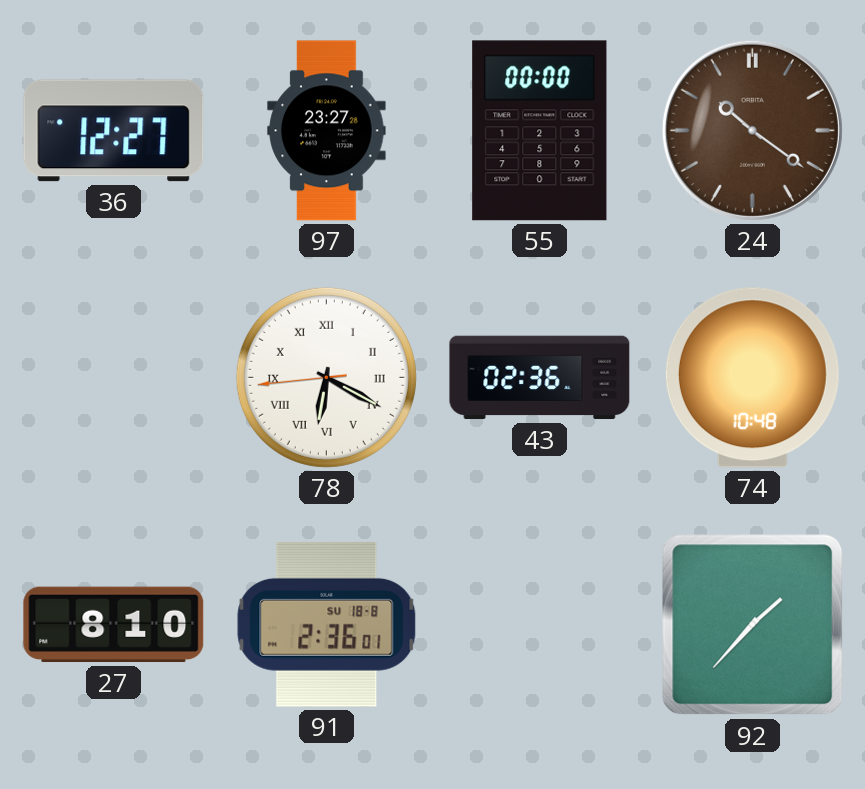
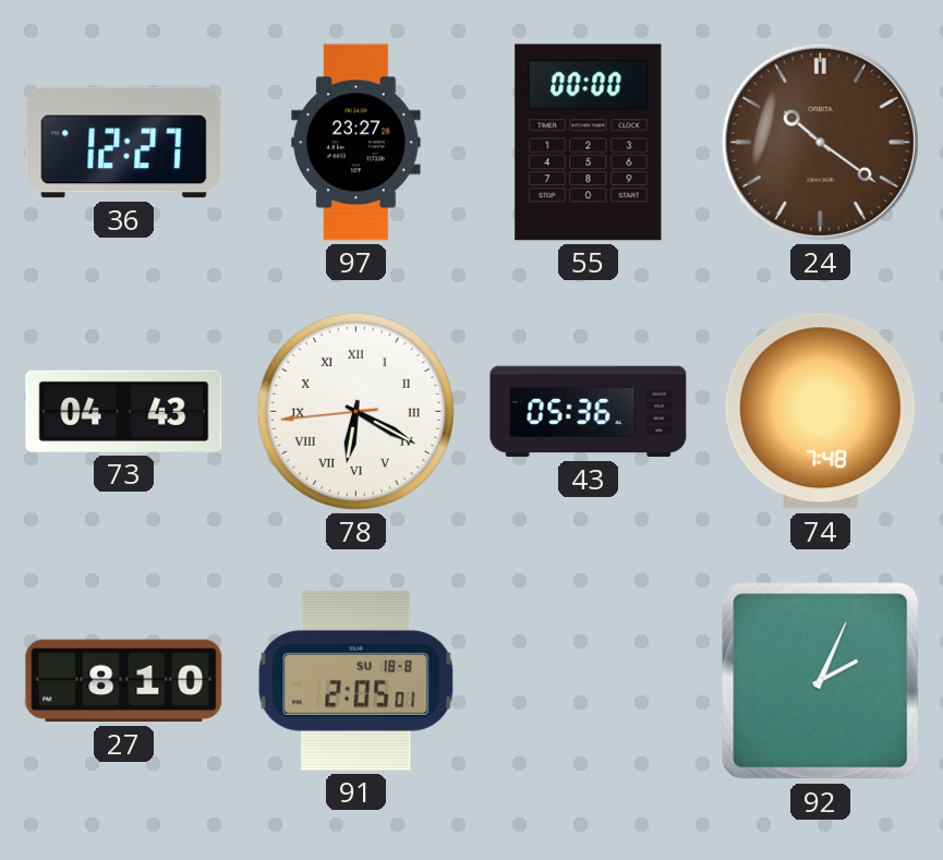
73: none -> 04:43
43: 02:36 -> 05:36
74: 10:48 -> 7:48
91: 2:36 -> 2:05
92: 1:37 -> 2:04
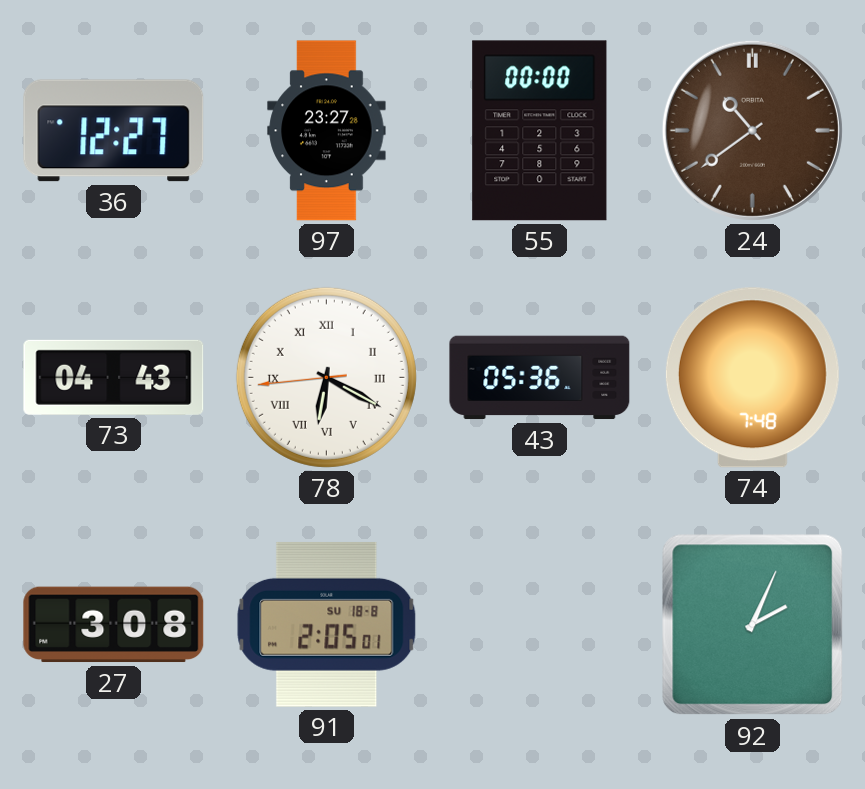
24: 10:21 -> 10:39
27: 8:10 -> 3:08
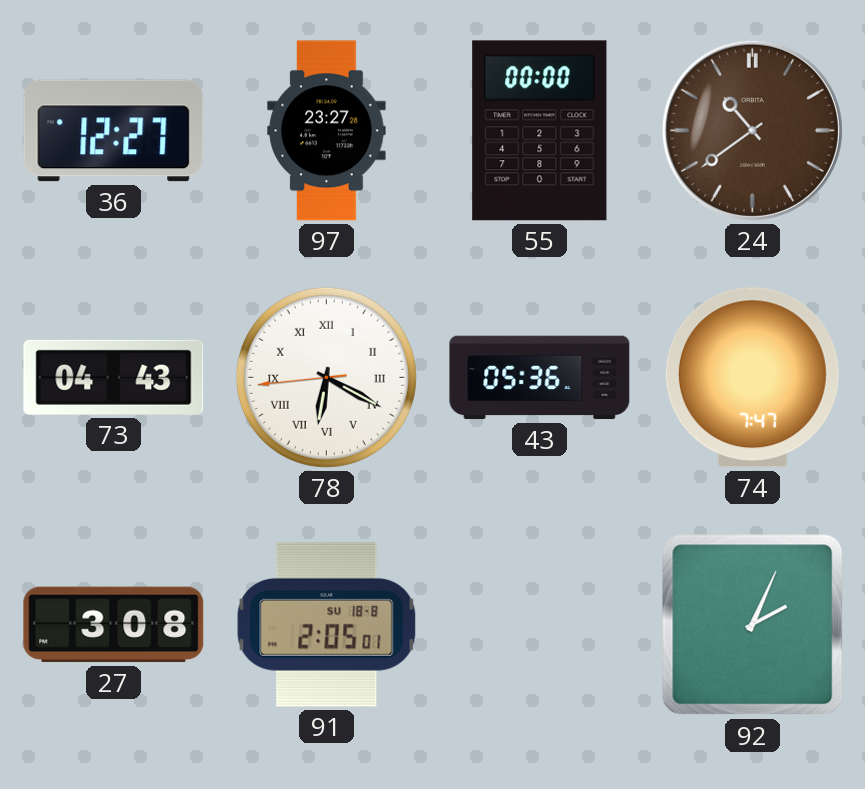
74: 7:48 -> 7:47
